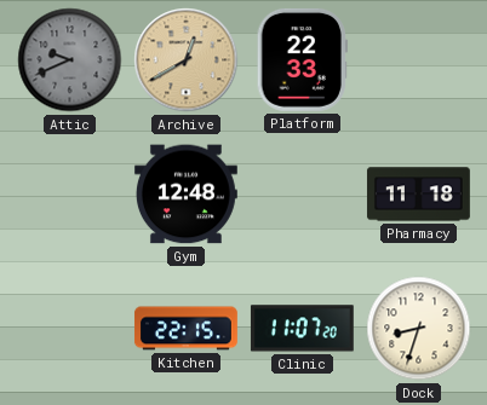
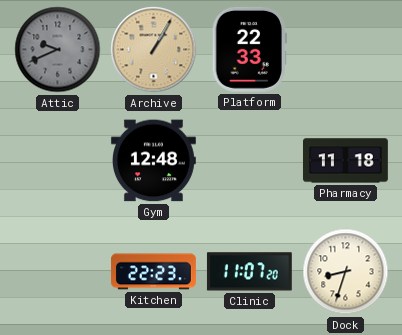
Archive: 12:40 -> 1:05
Kitchen: 22:15 -> 22:23
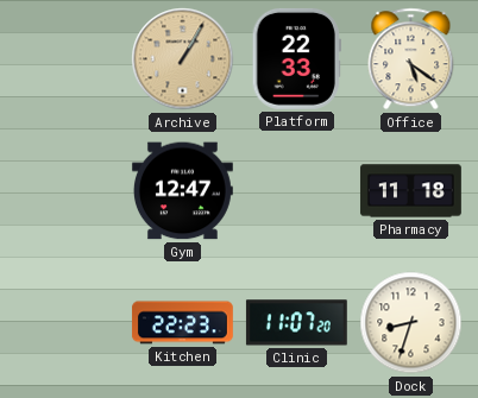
Attic: 9:41 -> none
Office: none -> 5:21
Gym: 12:48 -> 12:47
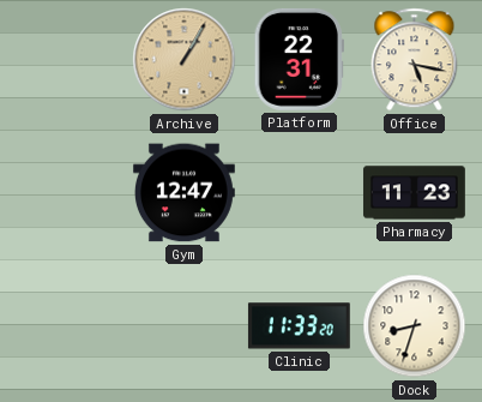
Platform: 22:33 -> 22:31
Office: 5:21 -> 5:17
Pharmacy: 11:18 -> 11:23
Kitchen: 22:23 -> none
Clinic: 11:07 -> 11:33
